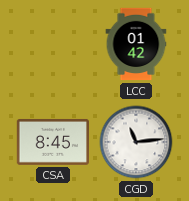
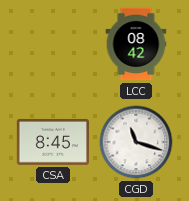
LCC: 01:42 -> 08:42
CGD: 11:14 -> 11:18
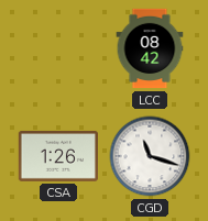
CSA: 8:45 -> 1:26
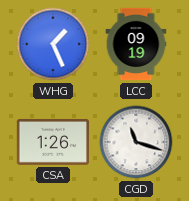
WHG: none -> 1:26
LCC: 08:42 -> 09:19
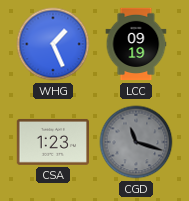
CSA: 1:26 -> 1:23
CGD dial: white -> grey
